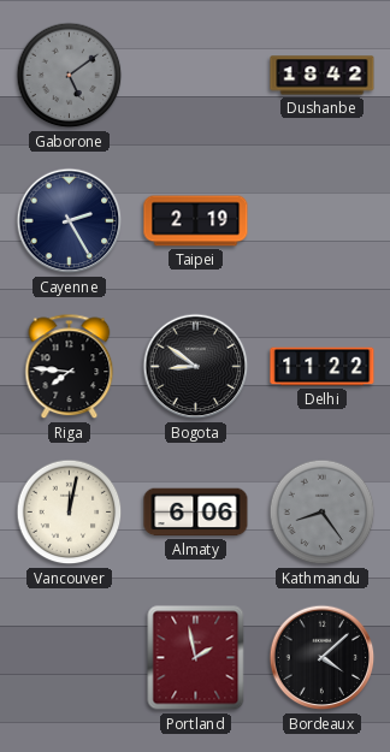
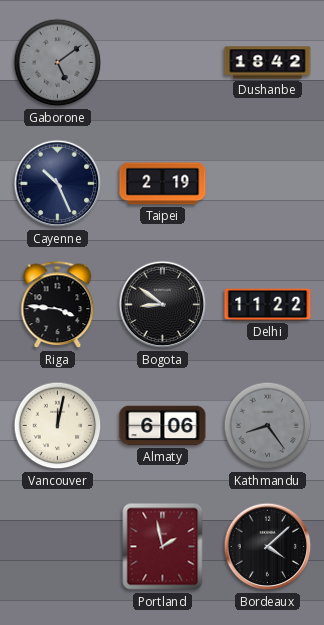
Cayenne: 2:25 -> 10:26
Riga: 7:46 -> 3:46
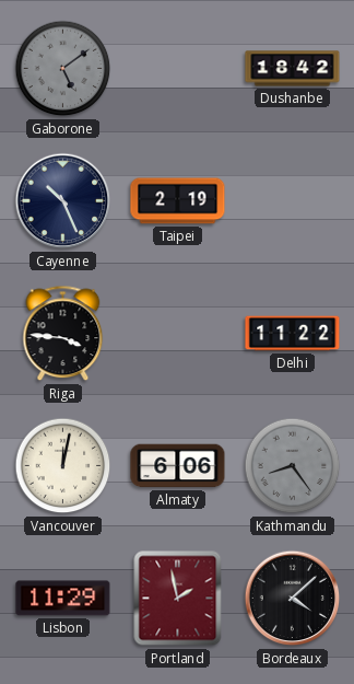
Bogota: 8:51 -> none
Lisbon: none -> 11:29
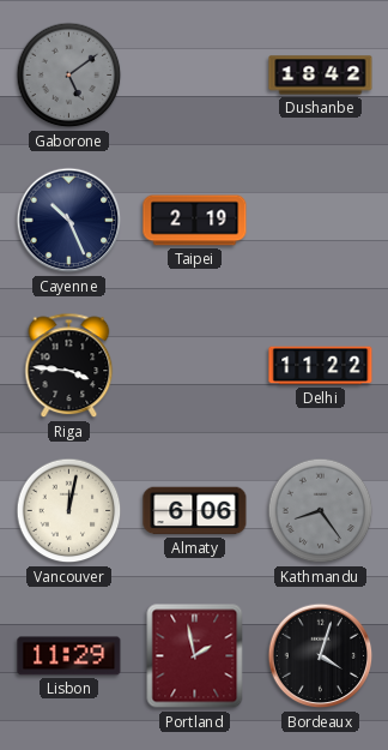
Bordeaux: 4:08 -> 4:03
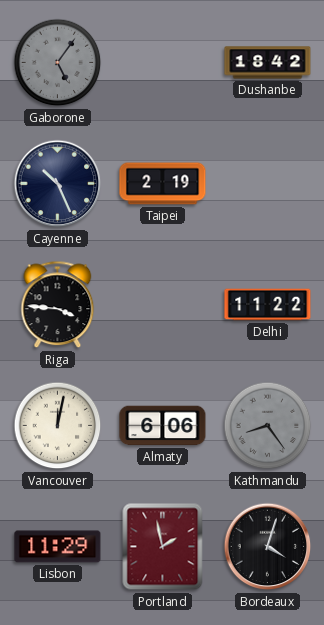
Gaborone: 5:09 -> 5:06
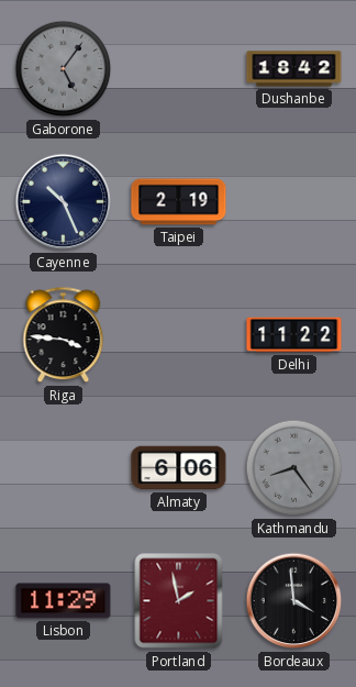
Vancouver: 12:02 -> none
Bordeaux: 4:03 -> 3:59
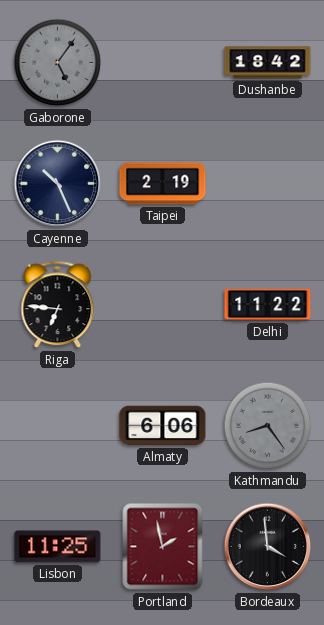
Riga: 3:46 -> 6:46
Lisbon: 11:29 -> 11:25
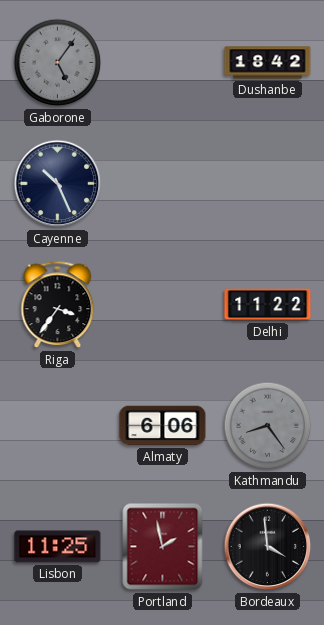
Taipei: 2:19 -> none
Riga: 6:46 -> 3:36
